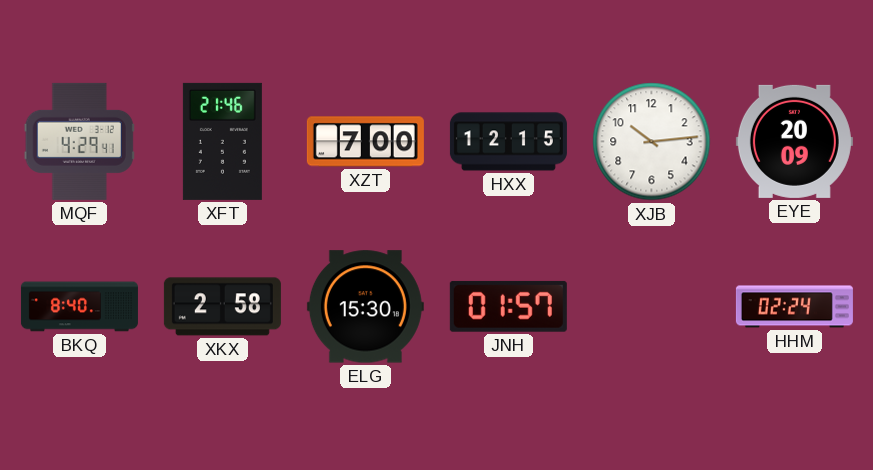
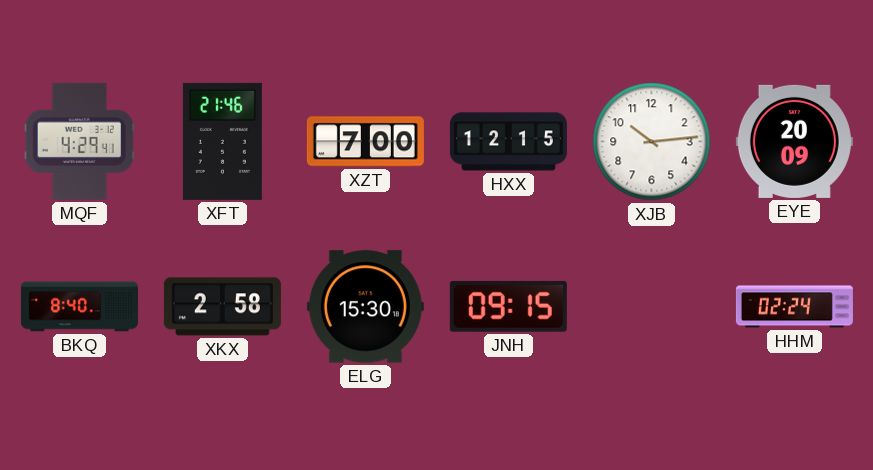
JNH: 01:57 -> 09:15
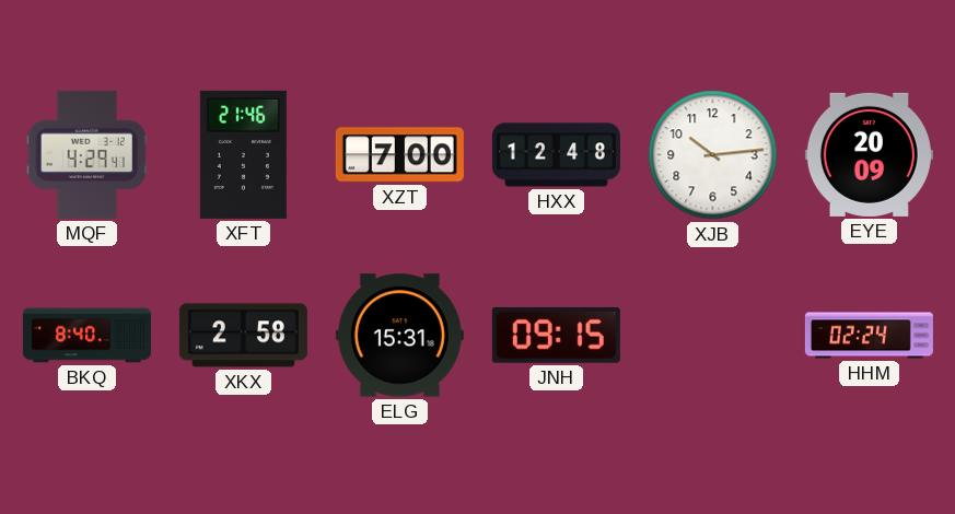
HXX: 12:15 -> 12:48
ELG: 15:30 -> 15:31
